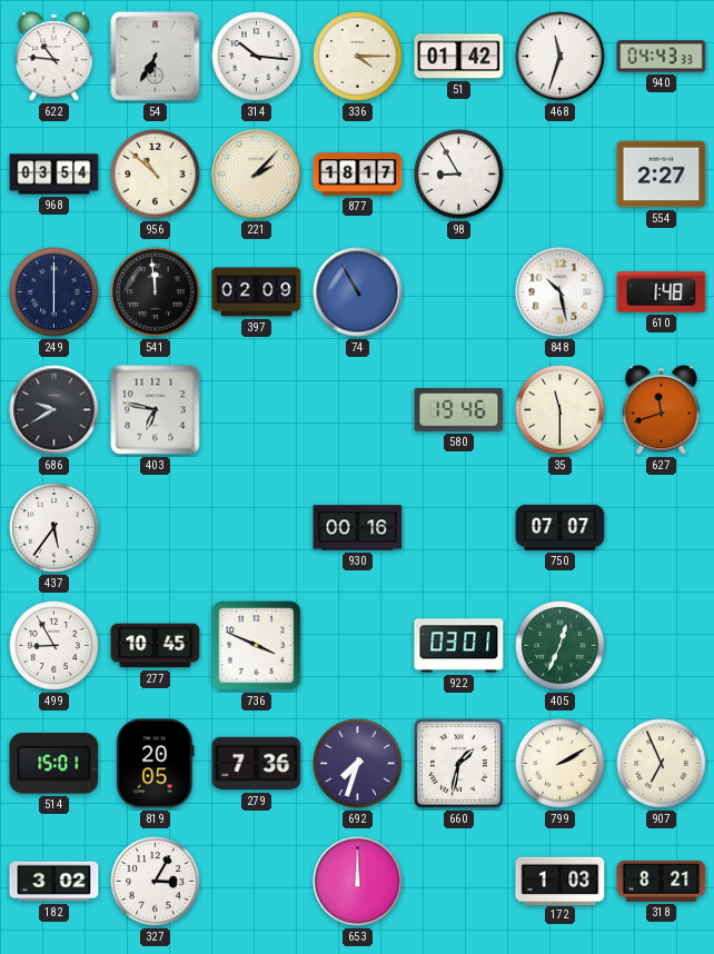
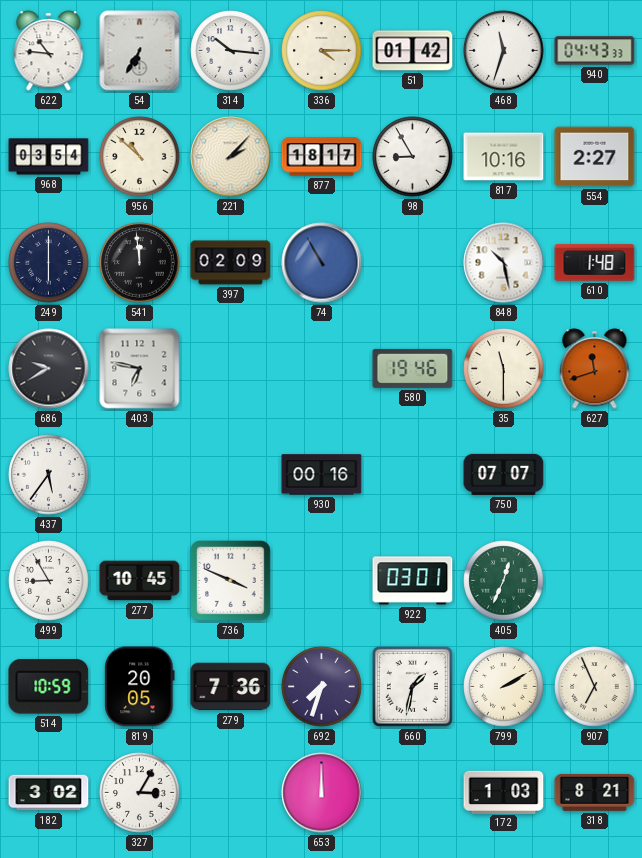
817: none -> 10:16
514: 15:01 -> 10:59
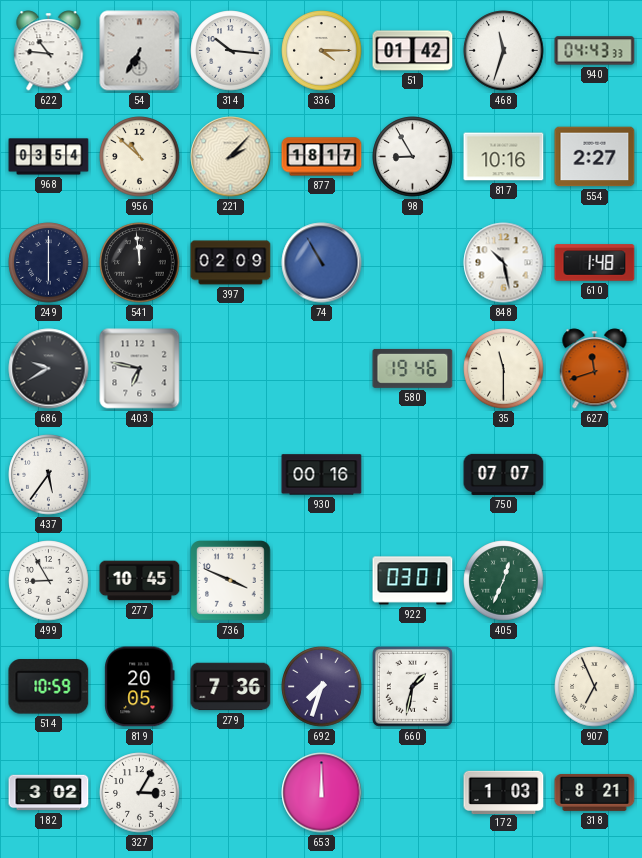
799: 2:10 -> none
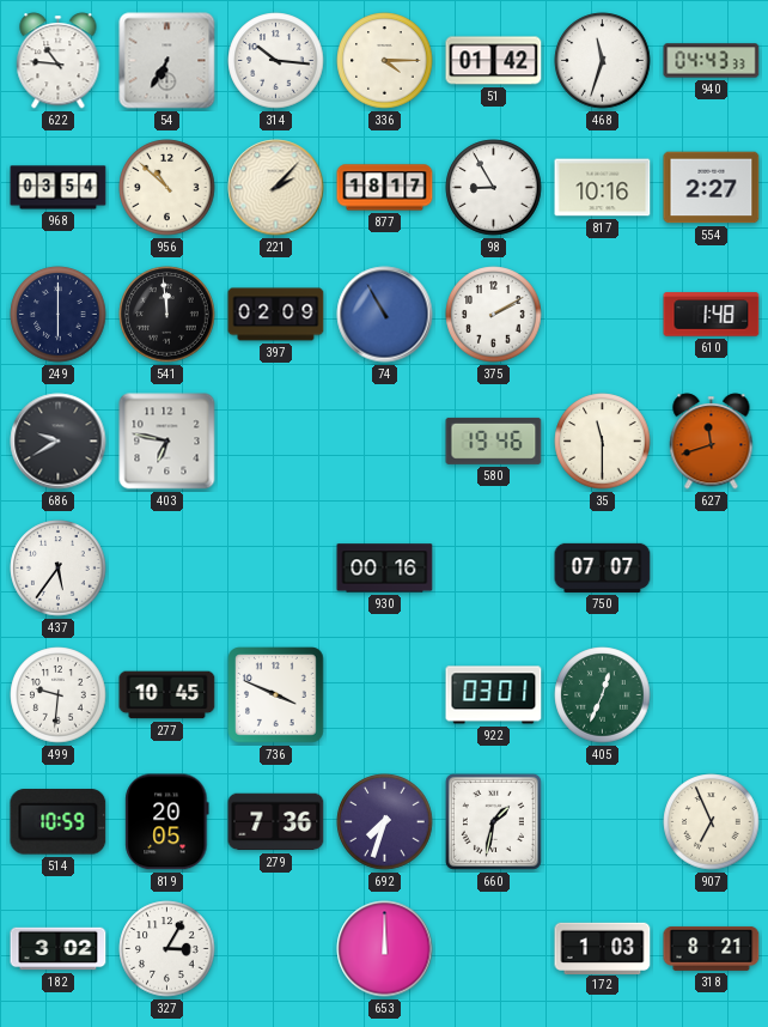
375: none -> 2:10
848: 10:28 -> none
499: 8:55 -> 9:31
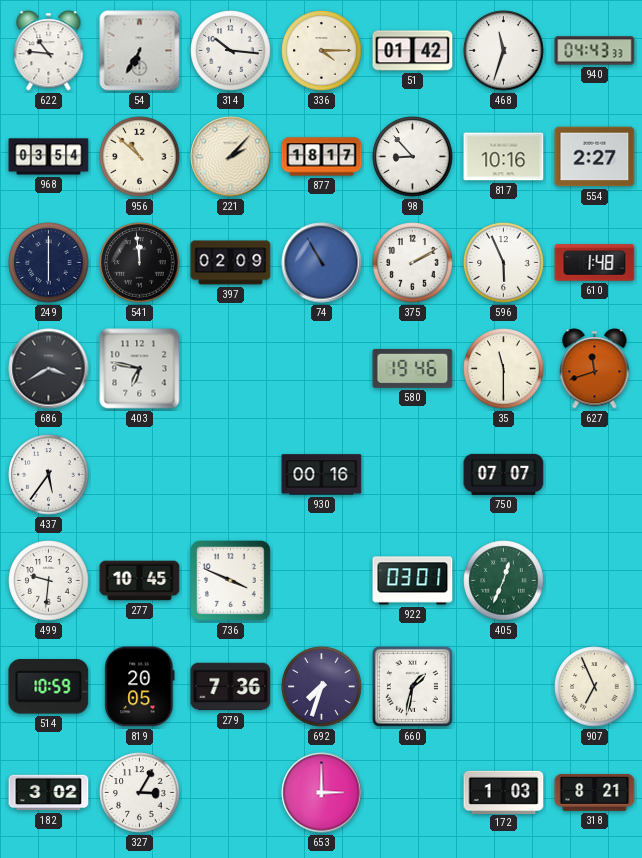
98: 8:55 -> 8:53
596: none -> 5:56
686: 9:40 -> 3:40
653: 12:00 -> 3:00
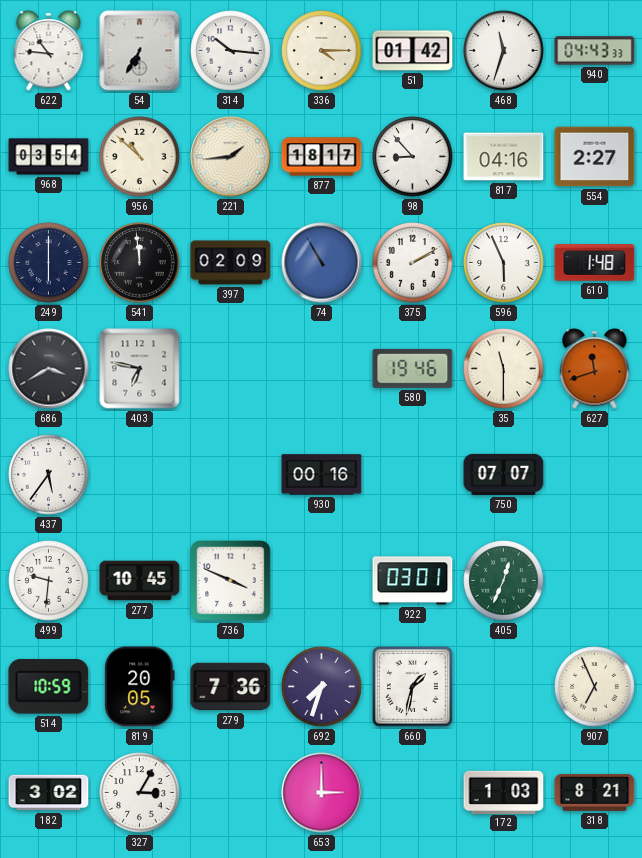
221: 2:07 -> 1:44
817: 10:16 -> 04:16
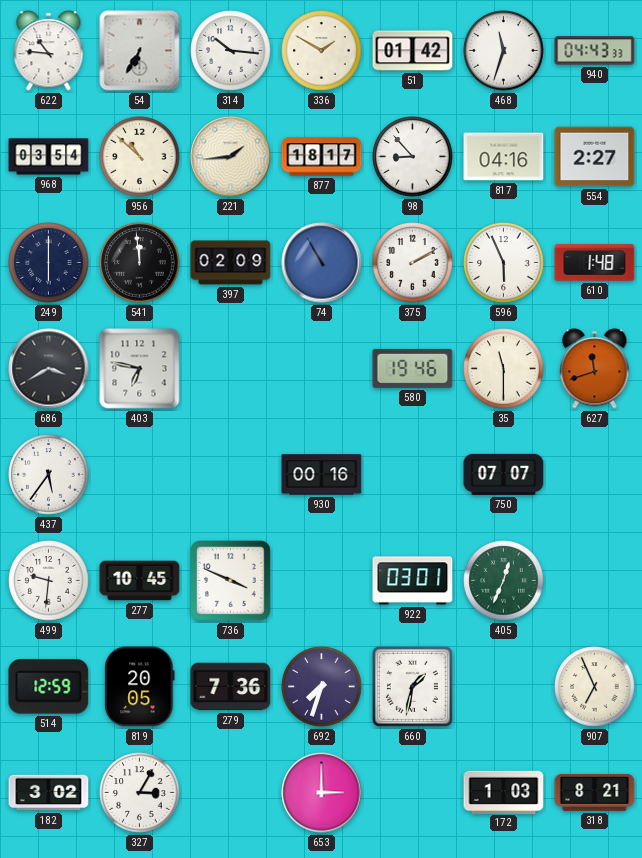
336: 4:15 -> 1:50
514: 10:59 -> 12:59
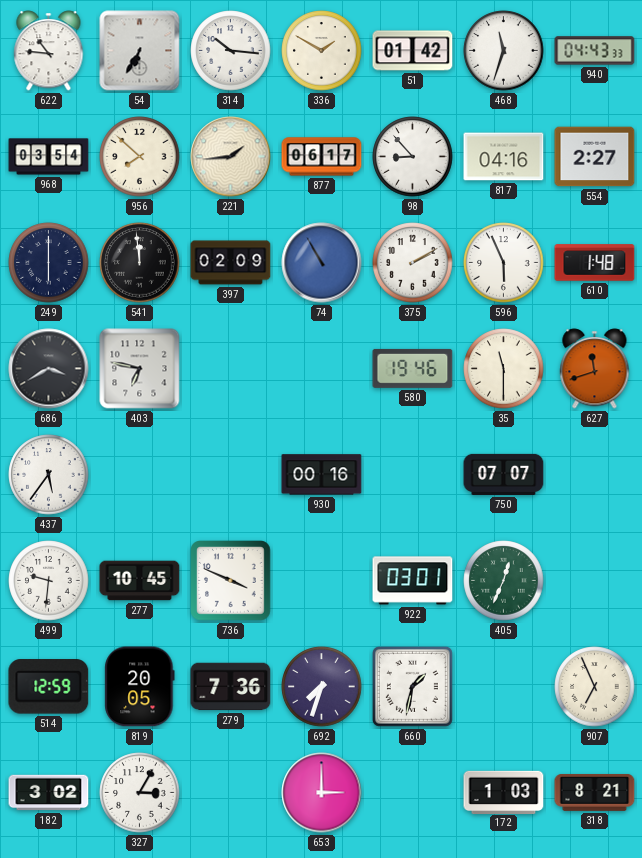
956: 10:52 -> 7:52
877: 18:17 -> 06:17
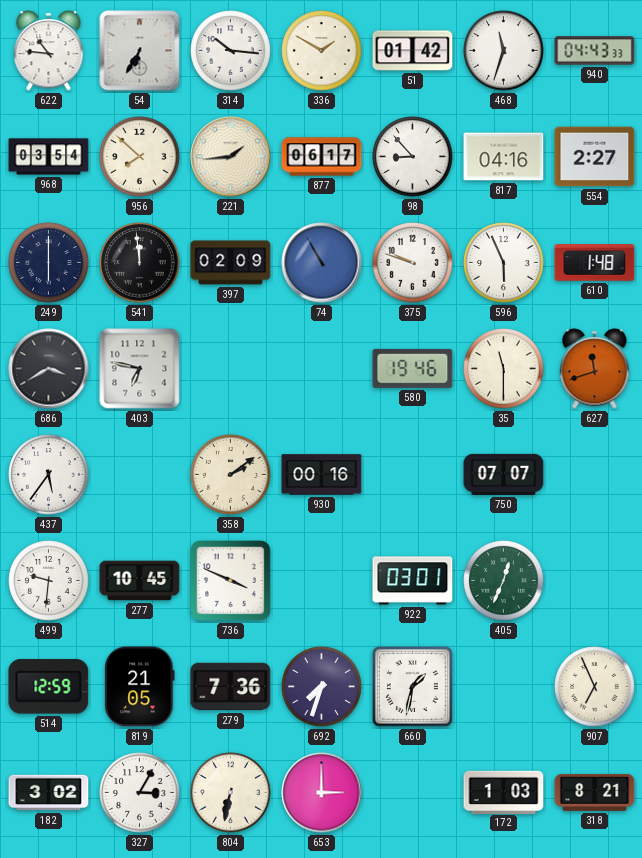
375: 2:10 -> 9:48
358: none -> 2:09
819: 20:05 -> 21:05
804: none -> 6:32
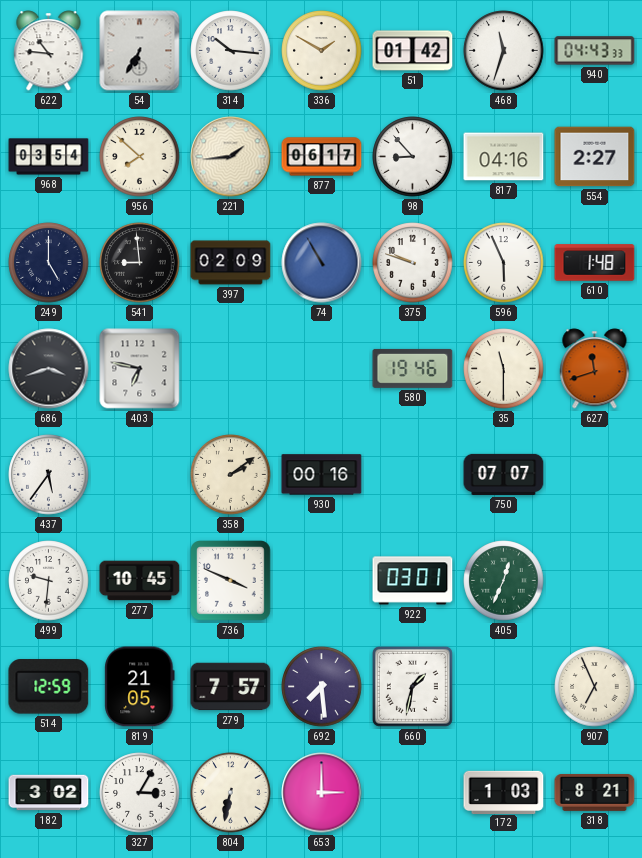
249: 6:00 -> 5:00
541: 11:59 -> 8:59
686: 3:40 -> 3:42
279: 7:36 -> 7:57
692: 7:33 -> 7:29
